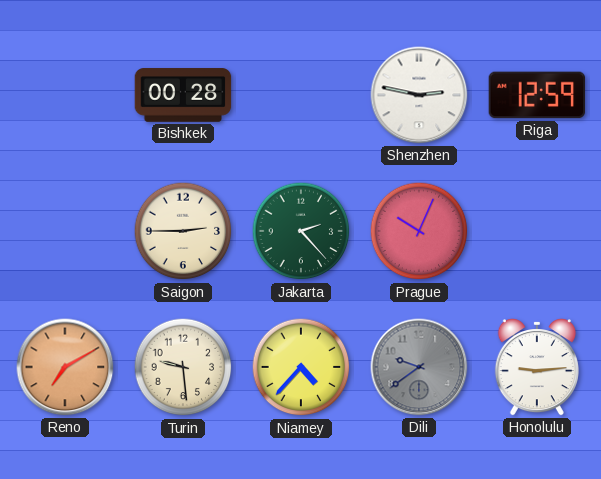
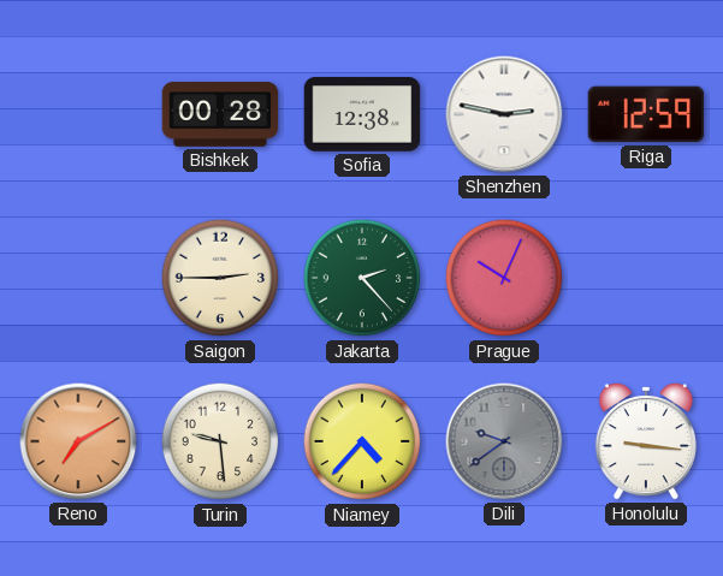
Sofia: none -> 12:38
Honolulu: 9:14 -> 9:16
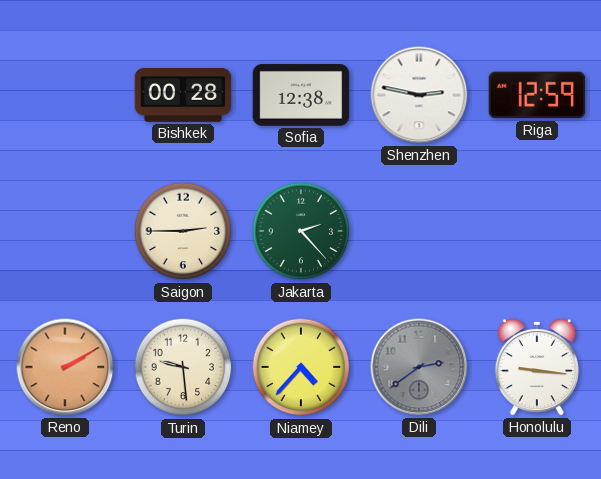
Prague: 10:04 -> none
Reno: 7:10 -> 2:10
Dili: 9:39 -> 2:39
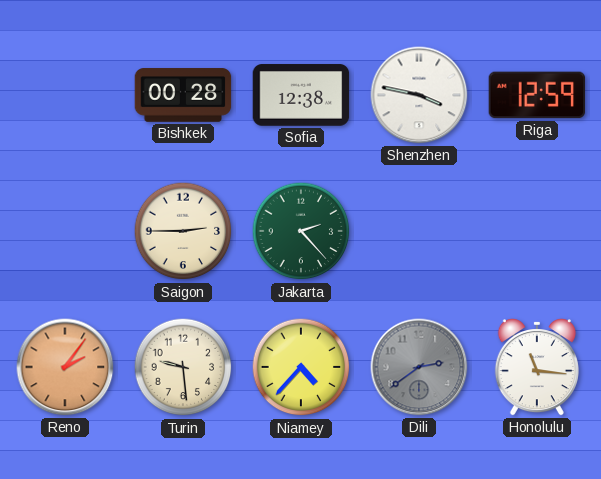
Shenzhen: 2:47 -> 3:47
Reno: 2:10 -> 2:06
Honolulu: 9:16 -> 11:16
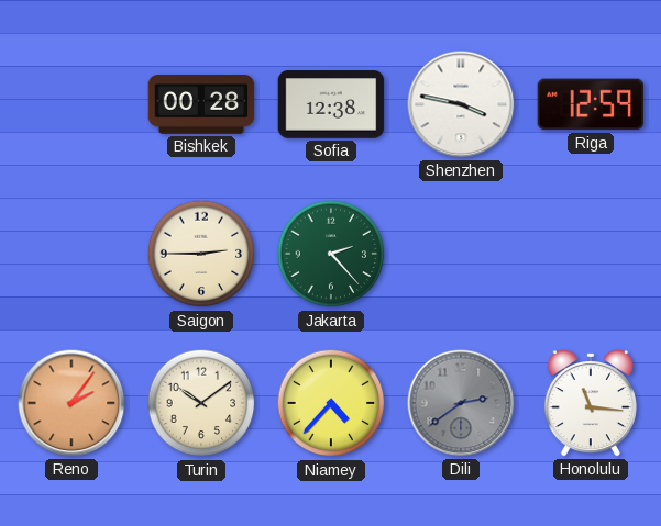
Turin: 9:29 -> 10:09
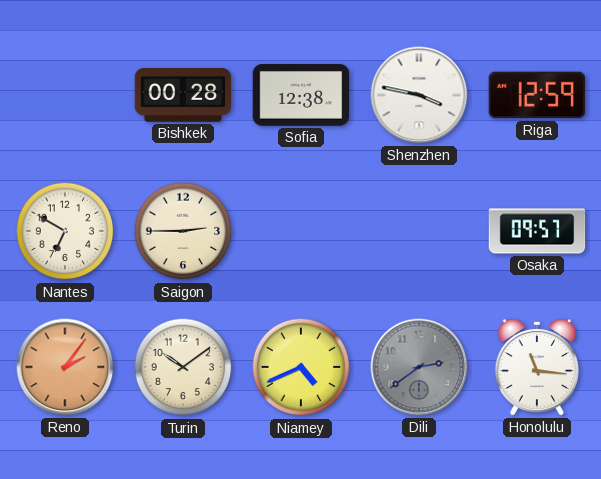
Nantes: none -> 6:50
Jakarta: 2:23 -> none
Osaka: none -> 09:57
Niamey: 4:37 -> 4:41
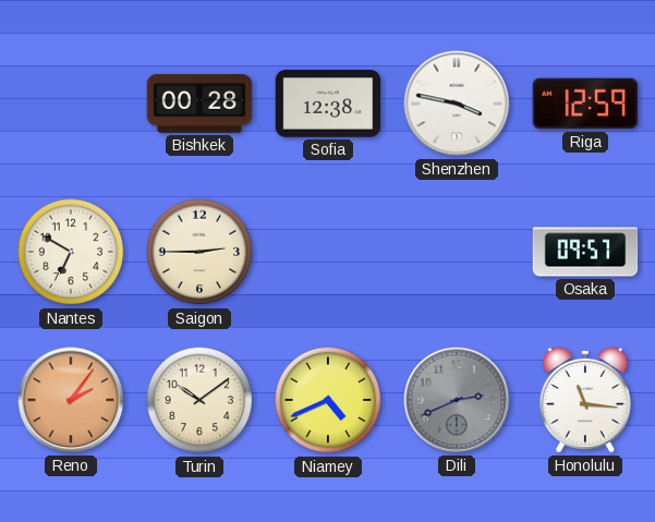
Dili: 2:39 -> 2:41
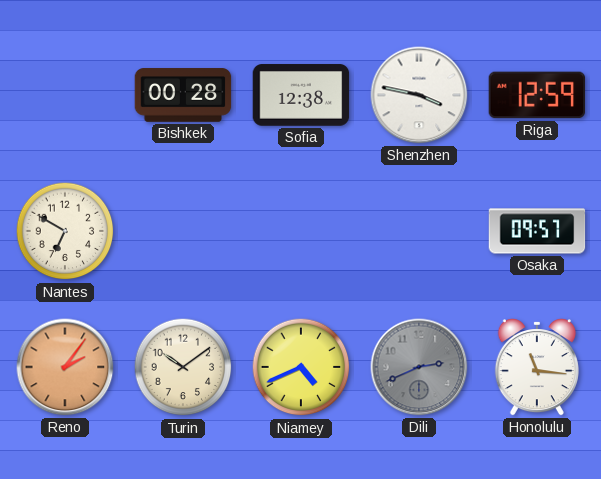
Saigon: 2:45 -> none
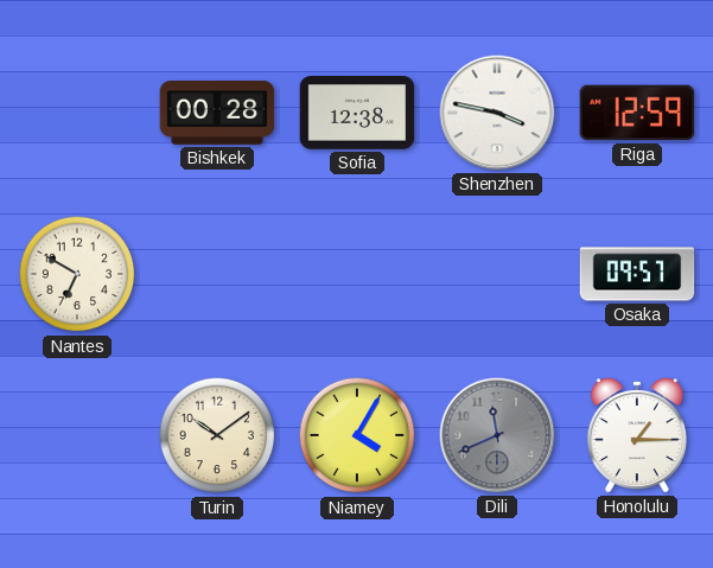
Reno: 2:06 -> none
Niamey: 4:41 -> 4:05
Dili: 2:41 -> 11:41
Honolulu: 11:16 -> 1:15
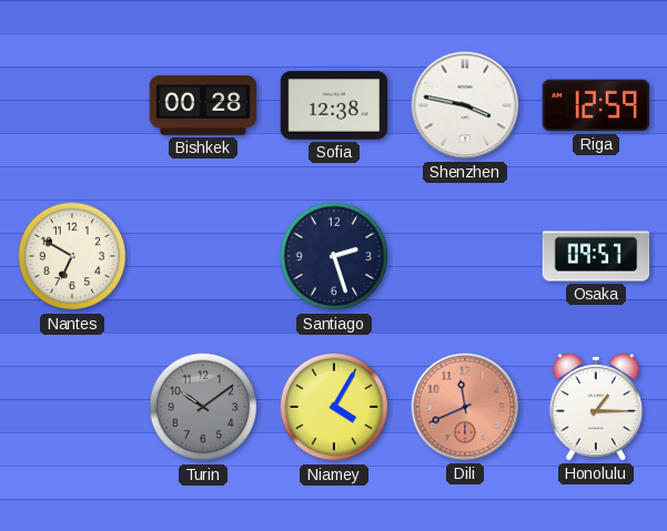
Santiago: none -> 2:27
Turin dial: cream -> grey
Dili dial: grey -> salmon
